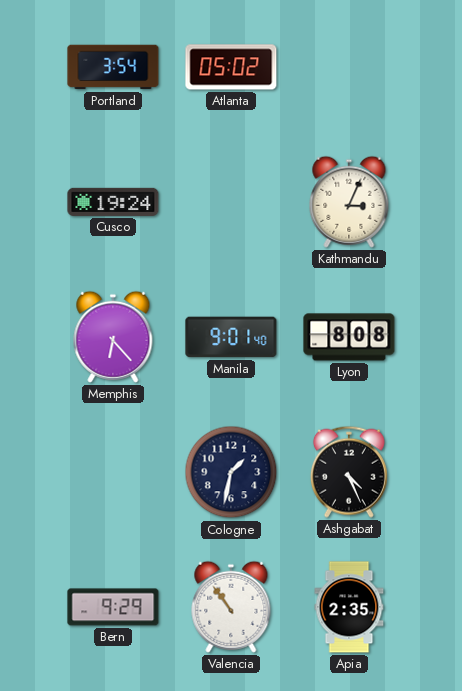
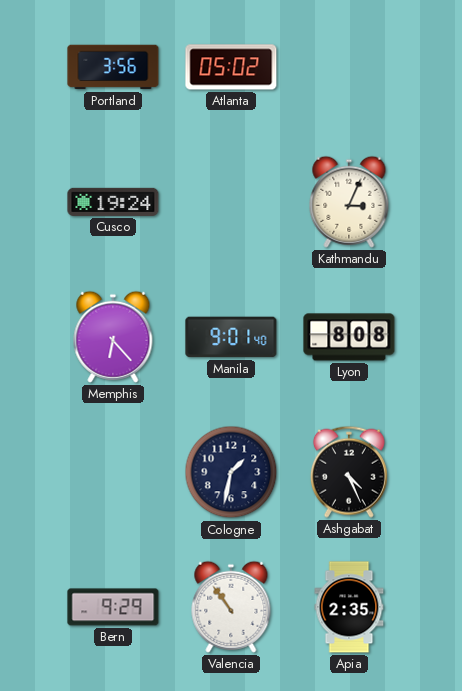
Portland: 3:54 -> 3:56
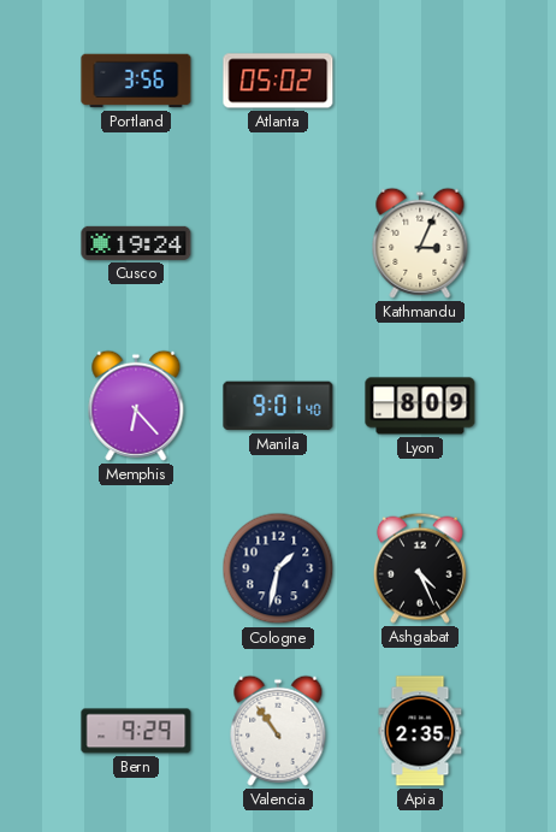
Lyon: 8:08 -> 8:09
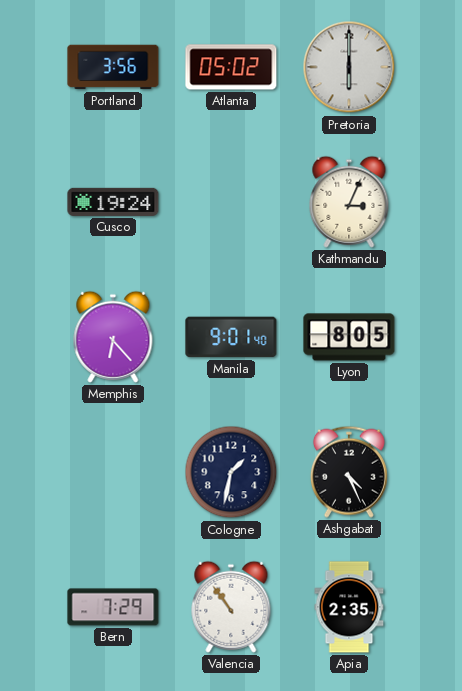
Pretoria: none -> 6:00
Lyon: 8:09 -> 8:05
Bern: 9:29 -> 7:29
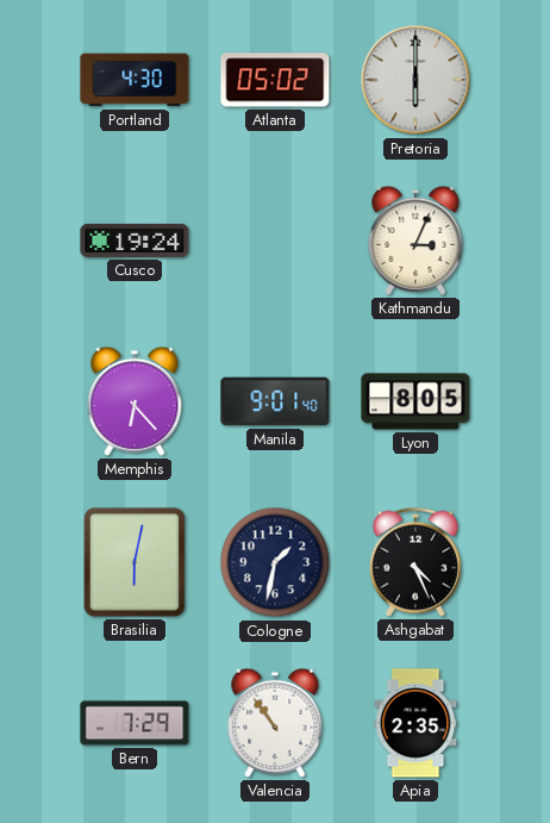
Portland: 3:56 -> 4:30
Brasilia: none -> 6:02
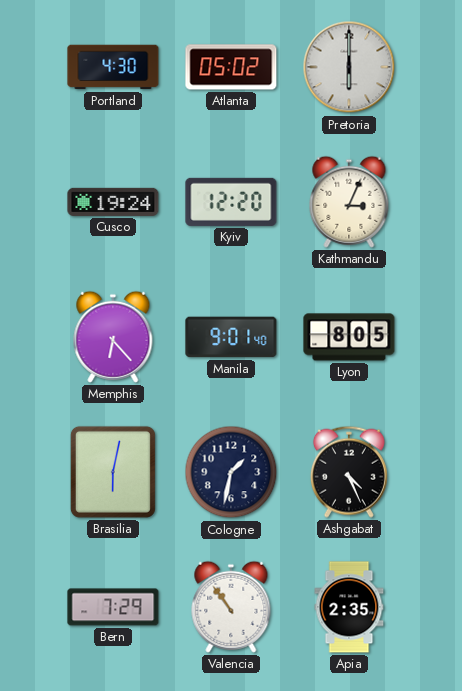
Kyiv: none -> 12:20
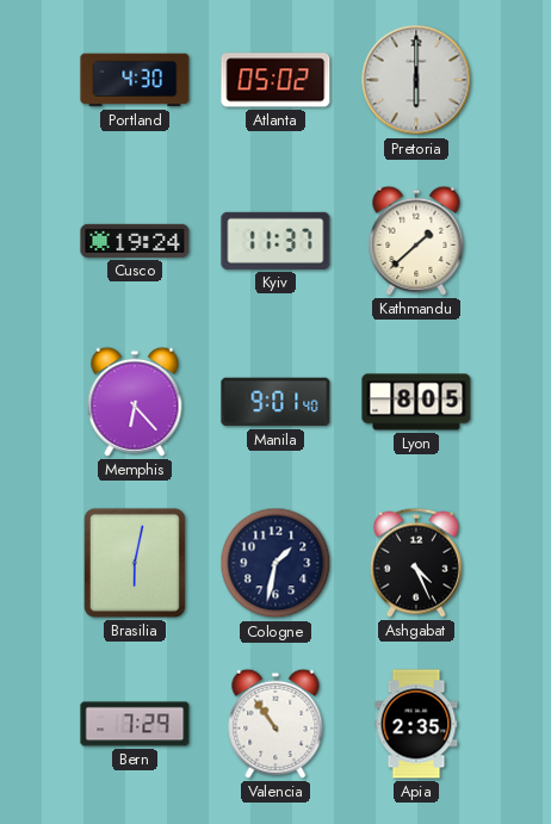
Kyiv: 12:20 -> 11:37
Kathmandu: 3:04 -> 1:38
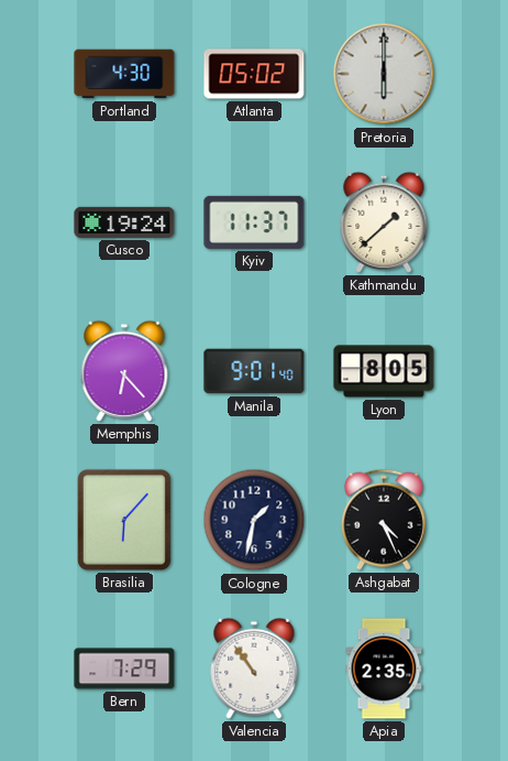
Brasilia: 6:02 -> 6:07
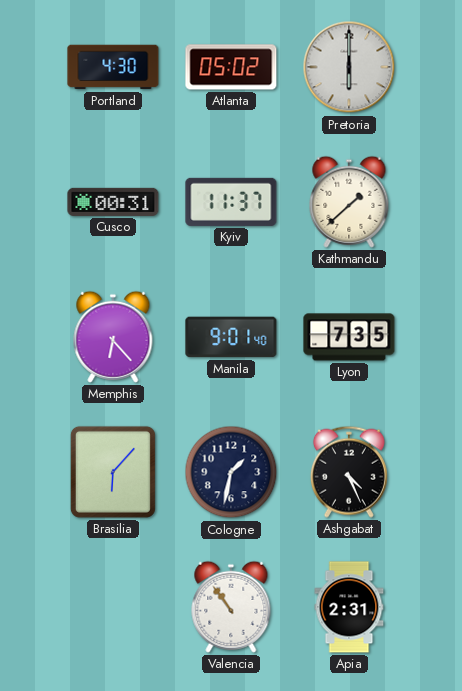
Cusco: 19:24 -> 00:31
Lyon: 8:05 -> 7:35
Bern: 7:29 -> none
Apia: 2:35 -> 2:31
